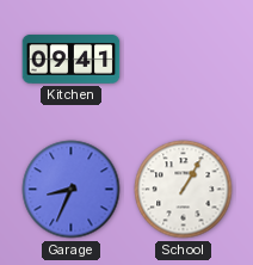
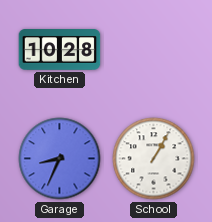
Kitchen: 09:41 -> 10:28
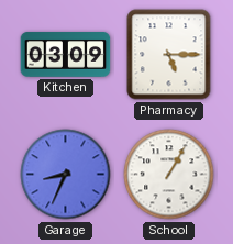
Kitchen: 10:28 -> 03:09
Pharmacy: none -> 5:15
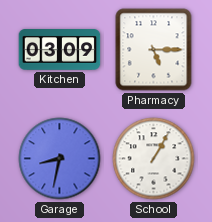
Garage: 8:34 -> 8:32
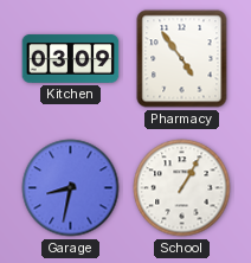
Pharmacy: 5:15 -> 4:54
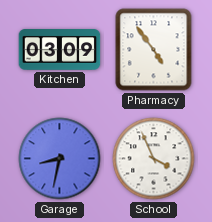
School: 1:05 -> 3:56
